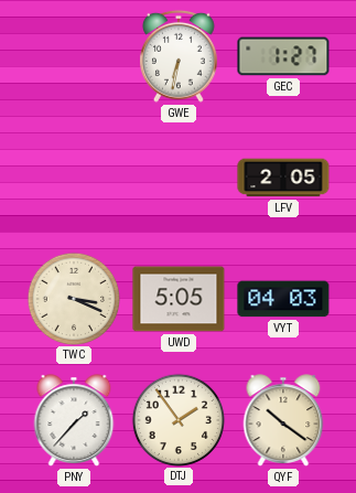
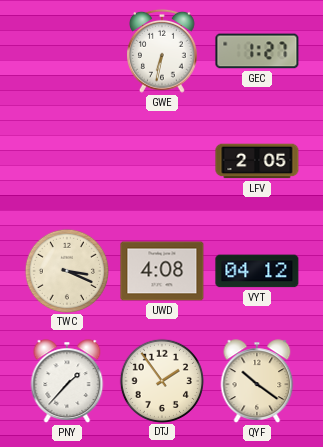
UWD: 5:05 -> 4:08
VYT: 04:03 -> 04:12
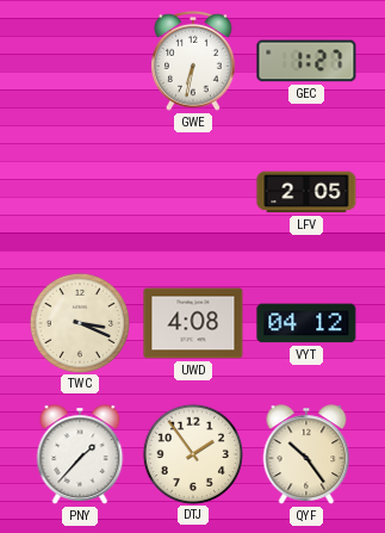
QYF: 10:21 -> 10:24
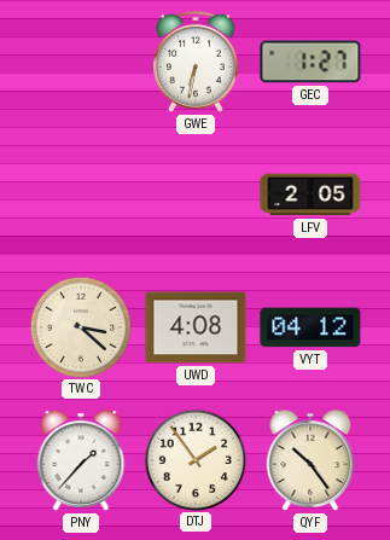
TWC: 3:19 -> 3:22
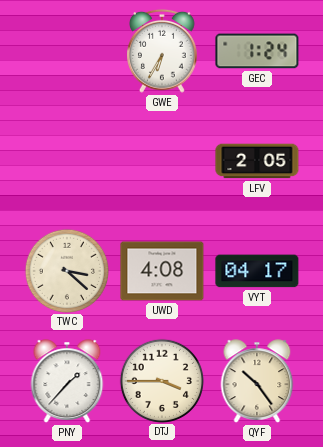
GWE: 6:32 -> 6:35
GEC: 1:27 -> 1:24
VYT: 04:12 -> 04:17
DTJ: 1:54 -> 3:45
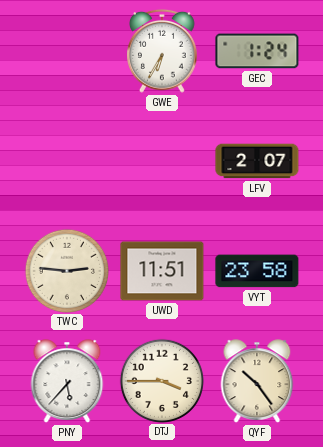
LFV: 2:05 -> 2:07
TWC: 3:22 -> 2:46
UWD: 4:08 -> 11:51
VYT: 04:17 -> 23:58
PNY: 1:37 -> 5:37
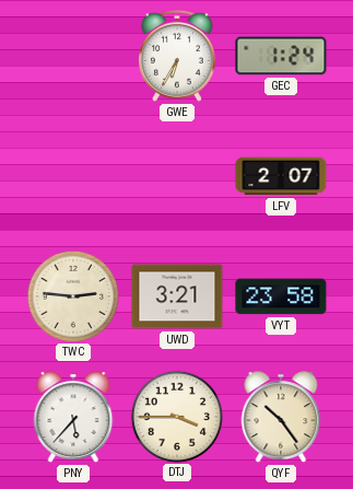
UWD: 11:51 -> 3:21
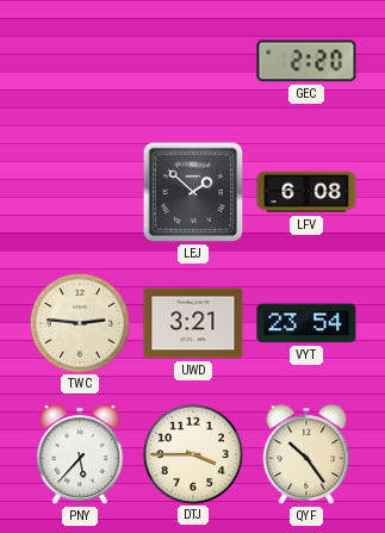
GWE: 6:35 -> none
GEC: 1:24 -> 2:20
LEJ: none -> 1:52
LFV: 2:07 -> 6:08
VYT: 23:58 -> 23:54
